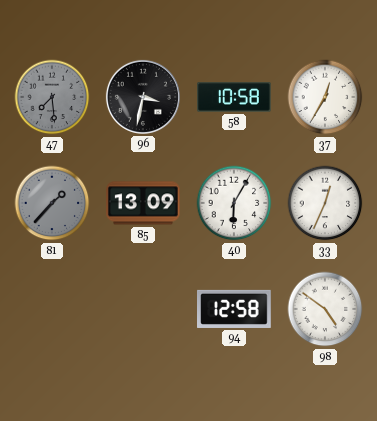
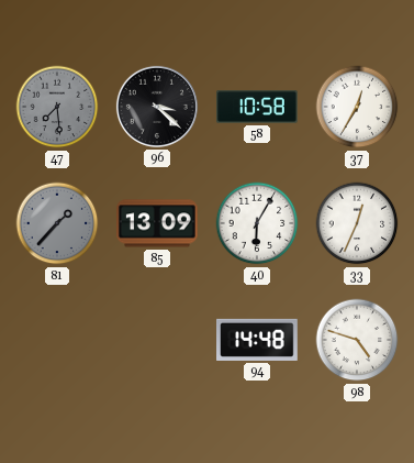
96: 3:32 -> 3:22
94: 12:58 -> 14:48
98: 4:51 -> 4:48
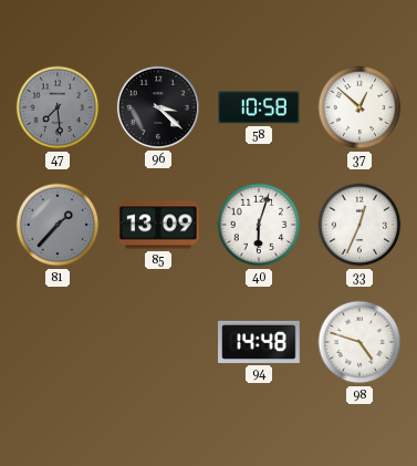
37: 12:35 -> 12:52
40: 6:05 -> 6:03
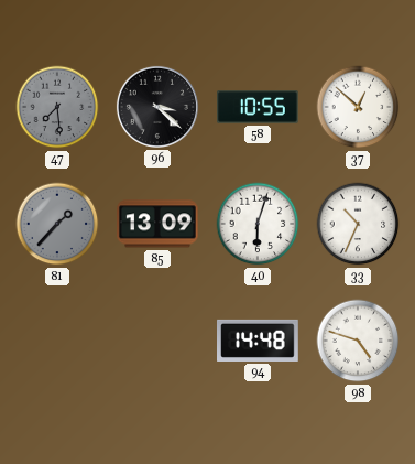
58: 10:58 -> 10:55
33: 12:34 -> 10:34
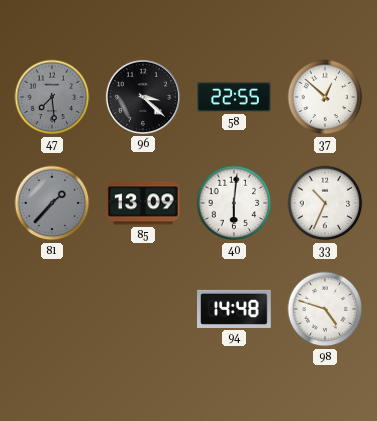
58: 10:55 -> 22:55
40: 6:03 -> 6:01
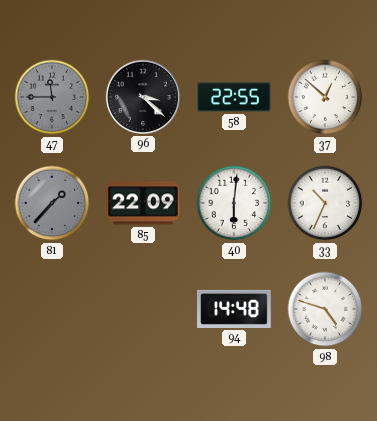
47: 7:29 -> 11:45
85: 13:09 -> 22:09
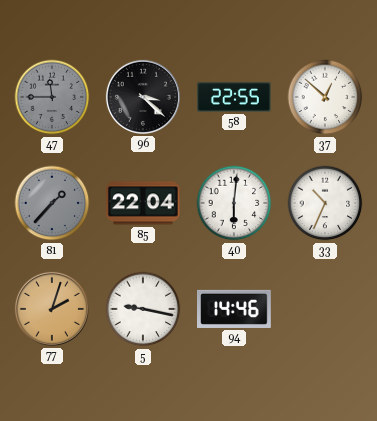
85: 22:09 -> 22:04
77: none -> 2:03
5: none -> 9:17
94: 14:48 -> 14:46
98: 4:48 -> none
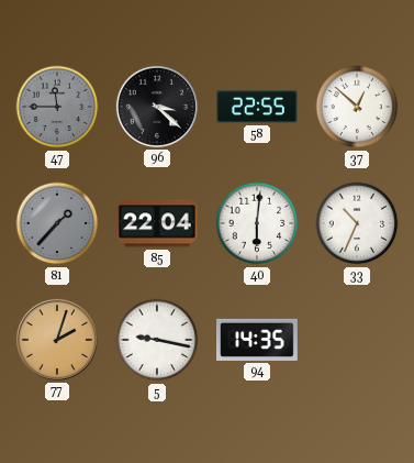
94: 14:46 -> 14:35
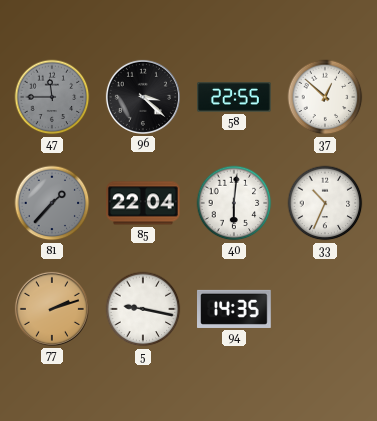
77: 2:03 -> 2:12
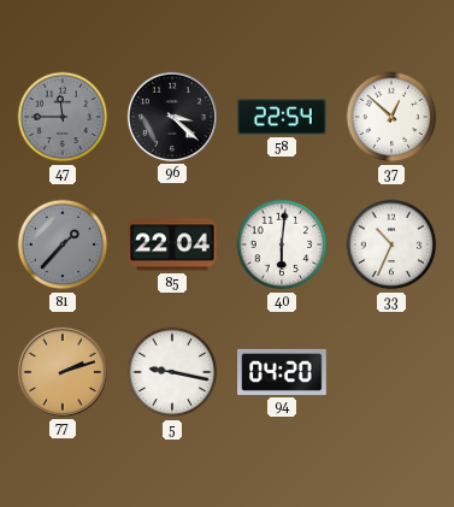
58: 22:55 -> 22:54
94: 14:35 -> 04:20
